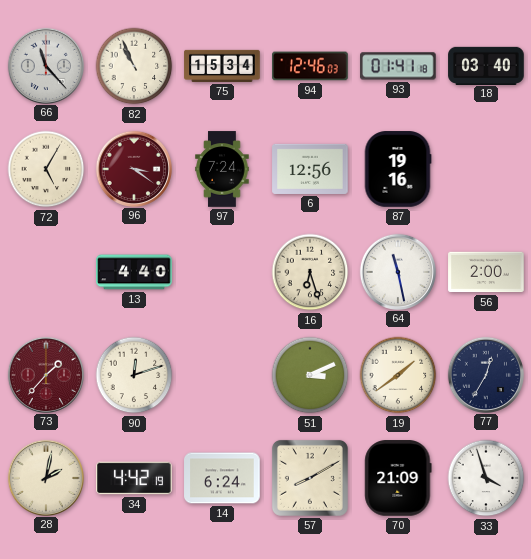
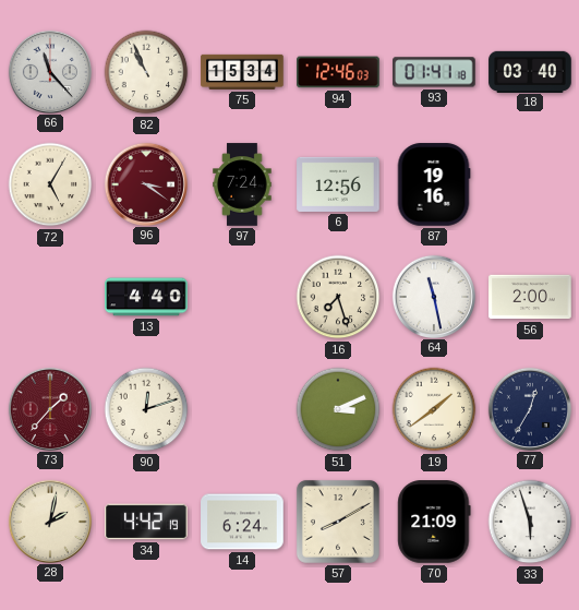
16: 6:27 -> 7:27
33: 3:57 -> 5:57
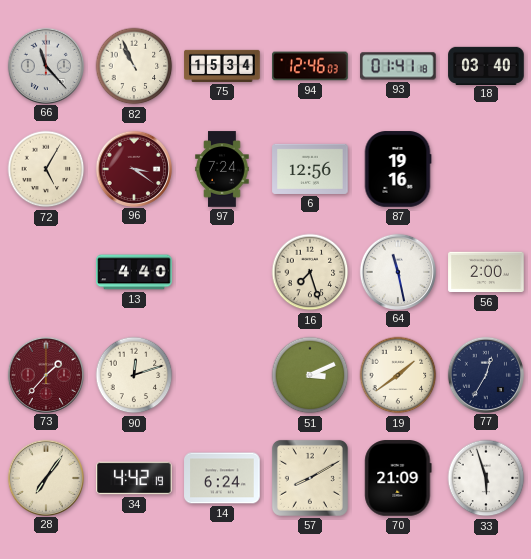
28: 2:02 -> 7:06
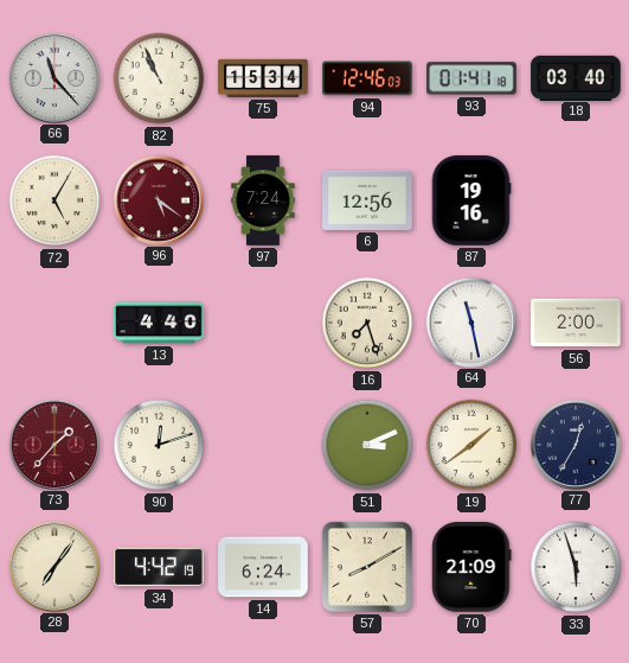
96: 3:21 -> 5:21
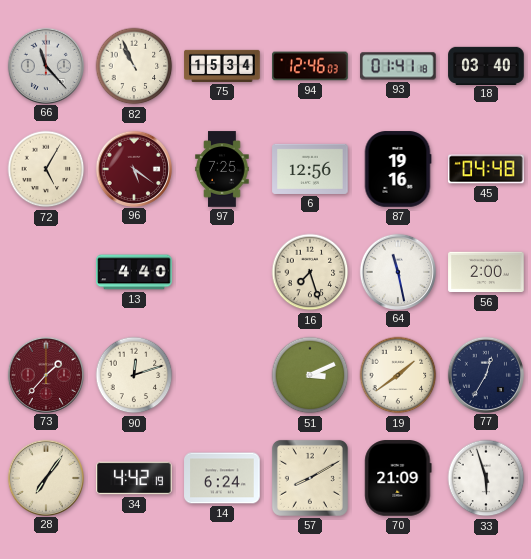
97: 7:24 -> 7:25
45: none -> 04:48
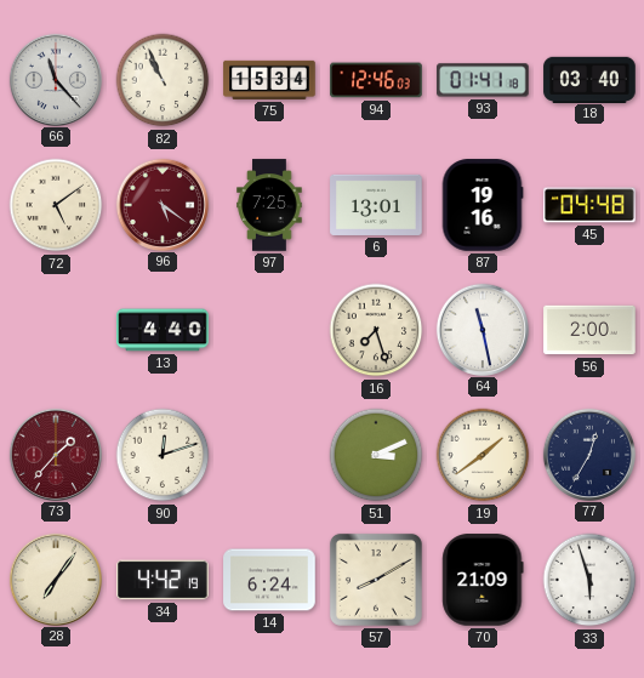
72: 5:05 -> 5:09
6: 12:56 -> 13:01
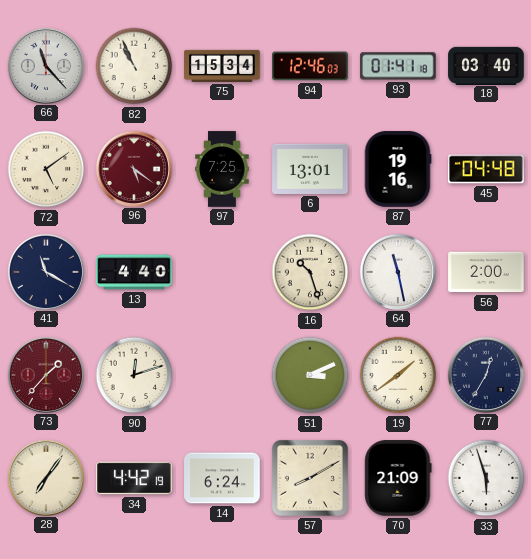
41: none -> 11:20
16: 7:27 -> 10:27
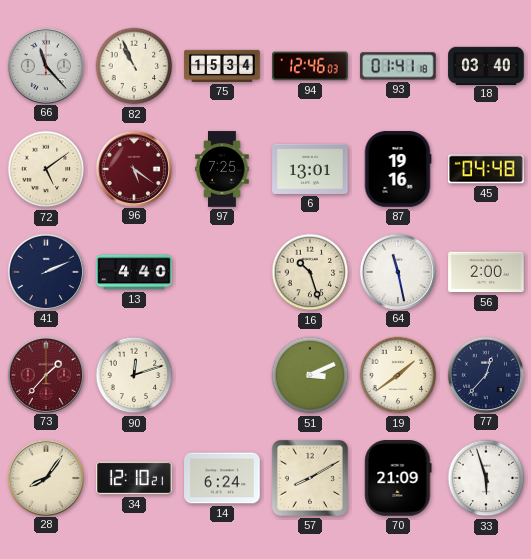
41: 11:20 -> 2:11
77: 12:35 -> 12:37
28: 7:06 -> 8:06
34: 4:42 -> 12:10
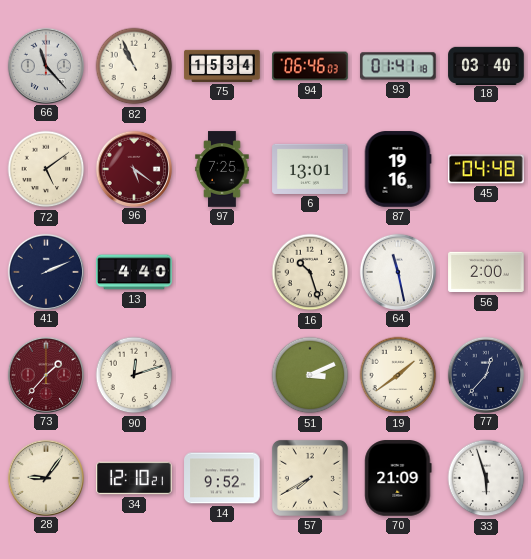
94: 12:46 -> 06:46
28: 8:06 -> 9:06
14: 6:24 -> 9:52
57: 8:10 -> 7:40
